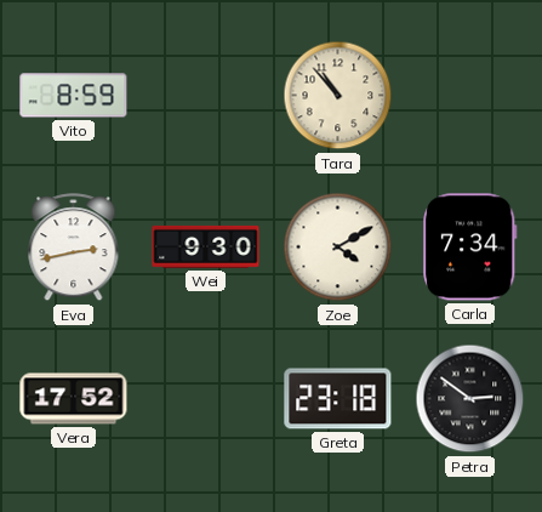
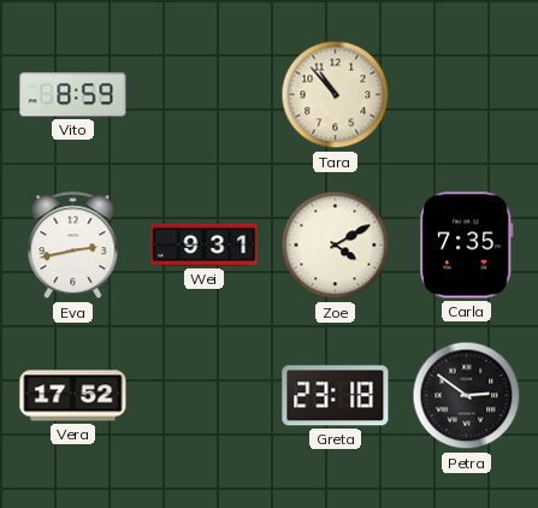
Wei: 9:30 -> 9:31
Carla: 7:34 -> 7:35
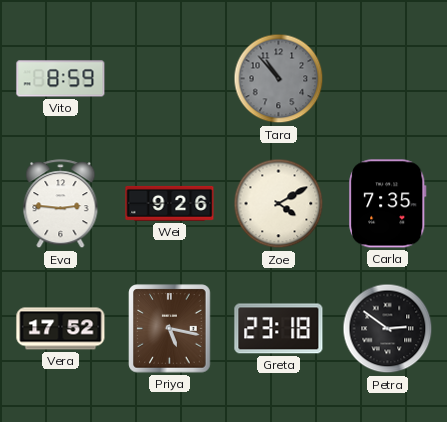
Tara dial: cream -> grey
Eva: 2:43 -> 2:46
Wei: 9:31 -> 9:26
Priya: none -> 5:17
